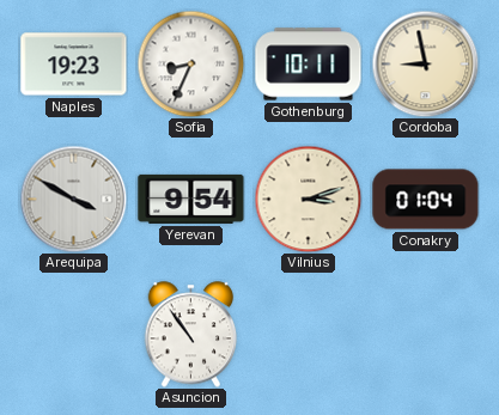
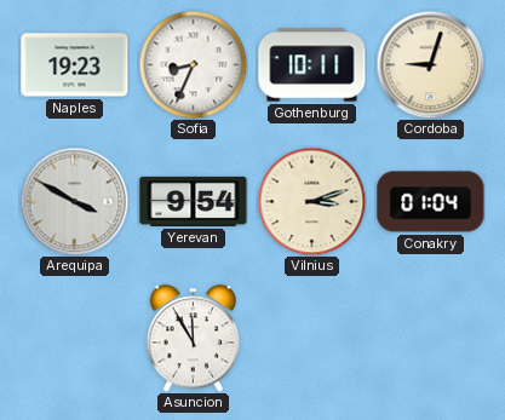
Cordoba: 8:58 -> 9:03
Asuncion: 10:54 -> 11:55
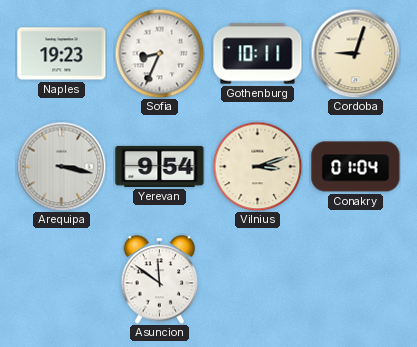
Arequipa: 3:50 -> 3:17
Asuncion: 11:55 -> 11:51
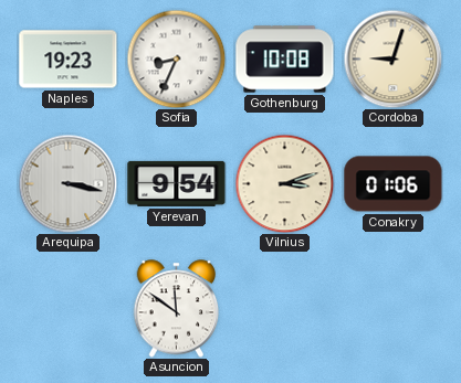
Gothenburg: 10:11 -> 10:08
Conakry: 01:04 -> 01:06
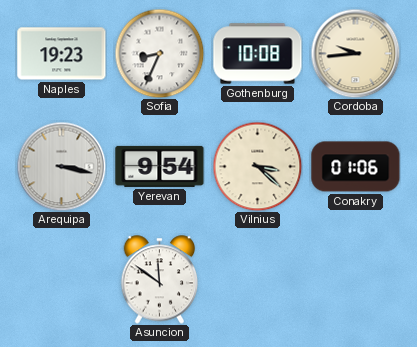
Cordoba: 9:03 -> 9:44
Vilnius: 3:12 -> 3:22
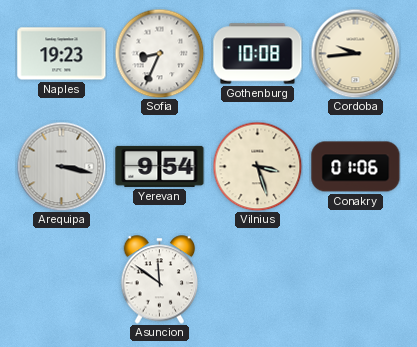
Vilnius: 3:22 -> 3:27
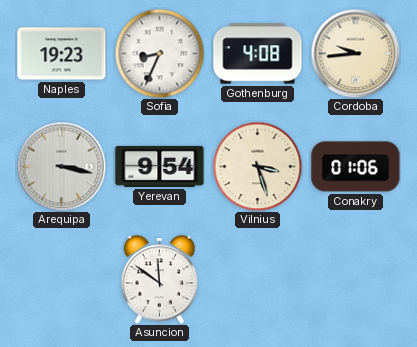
Gothenburg: 10:08 -> 4:08
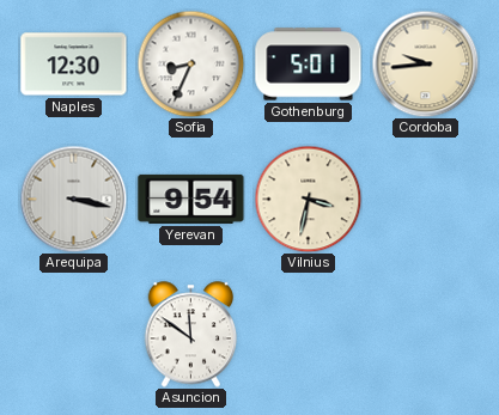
Naples: 19:23 -> 12:30
Gothenburg: 4:08 -> 5:01
Vilnius: 3:27 -> 3:32
Conakry: 01:06 -> none
